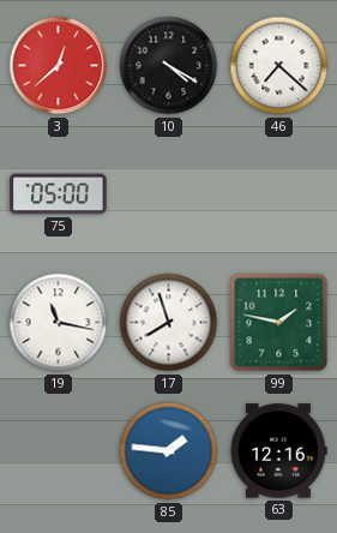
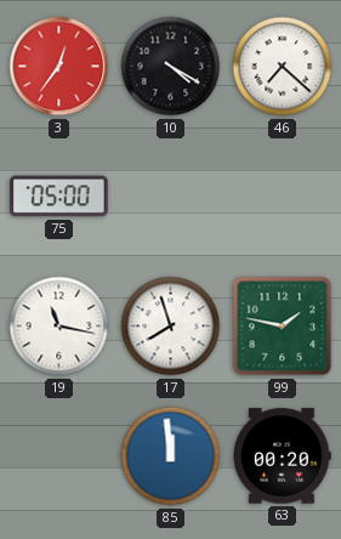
3: 12:38 -> 12:36
85: 1:46 -> 11:59
63: 12:16 -> 00:20
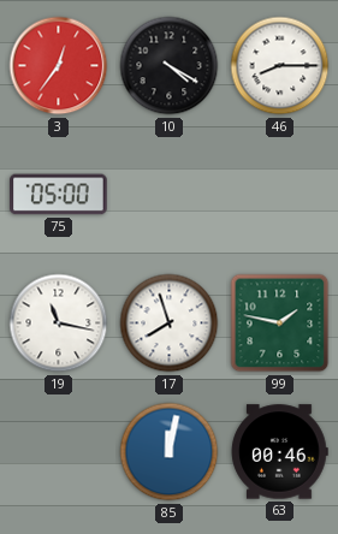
46: 7:22 -> 8:15
85: 11:59 -> 12:02
63: 00:20 -> 00:46
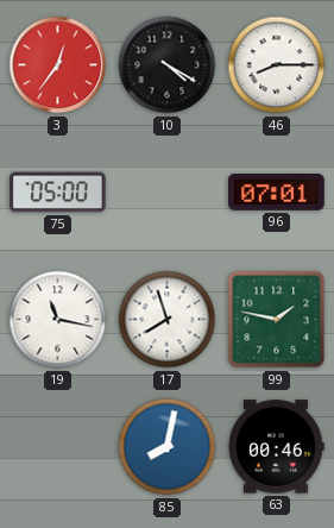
96: none -> 07:01
85: 12:02 -> 8:02
